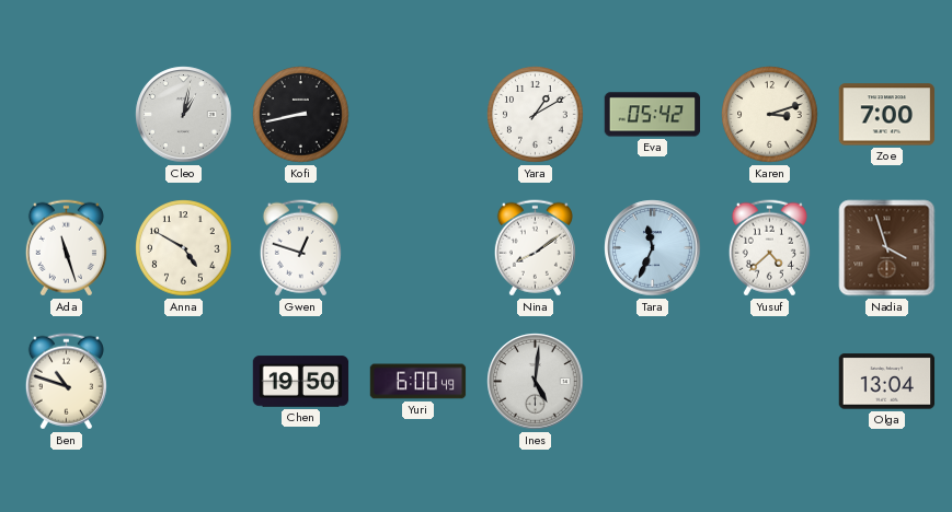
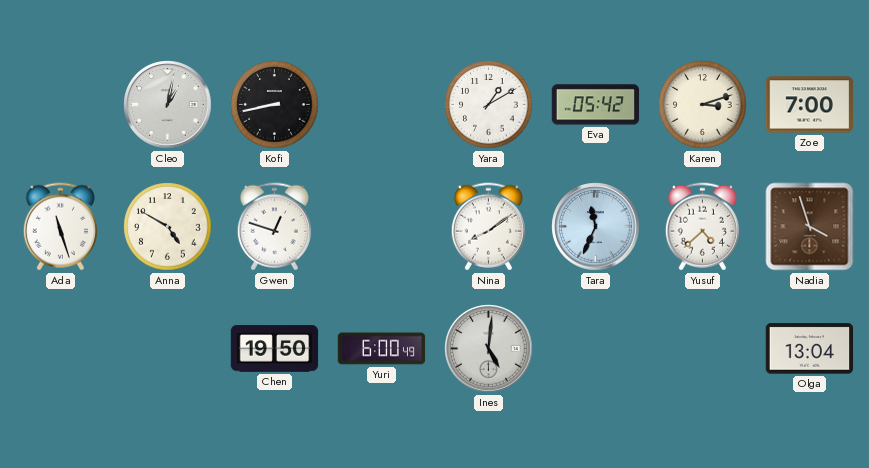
Ben: 10:48 -> none
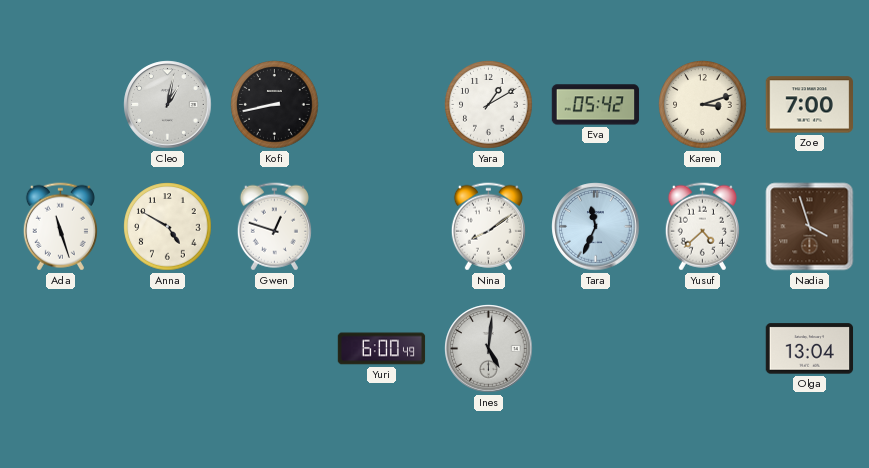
Chen: 19:50 -> none
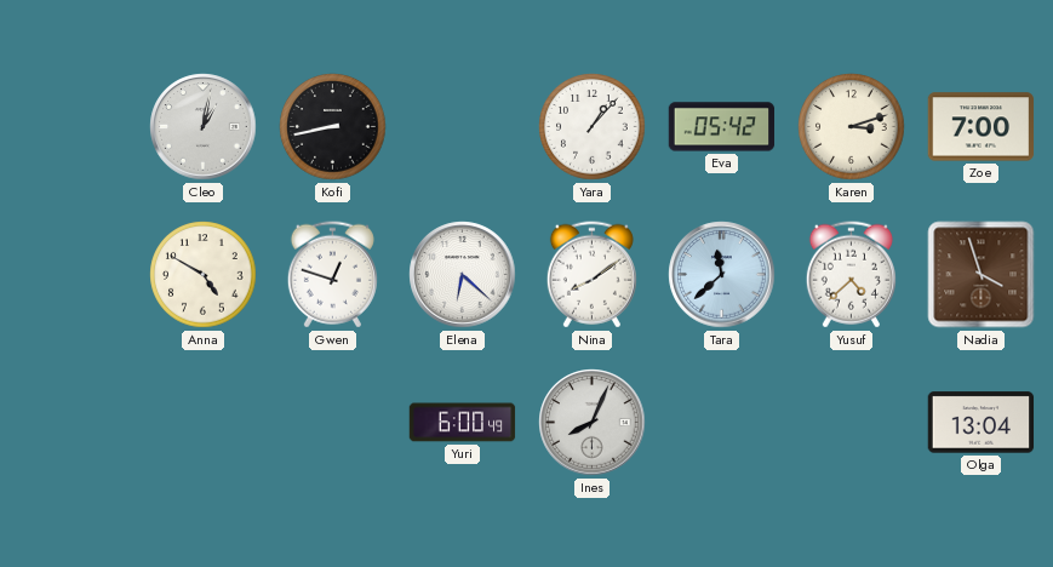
Yara: 1:10 -> 1:07
Ada: 11:27 -> none
Elena: none -> 6:22
Tara: 11:34 -> 11:38
Ines: 5:01 -> 8:04
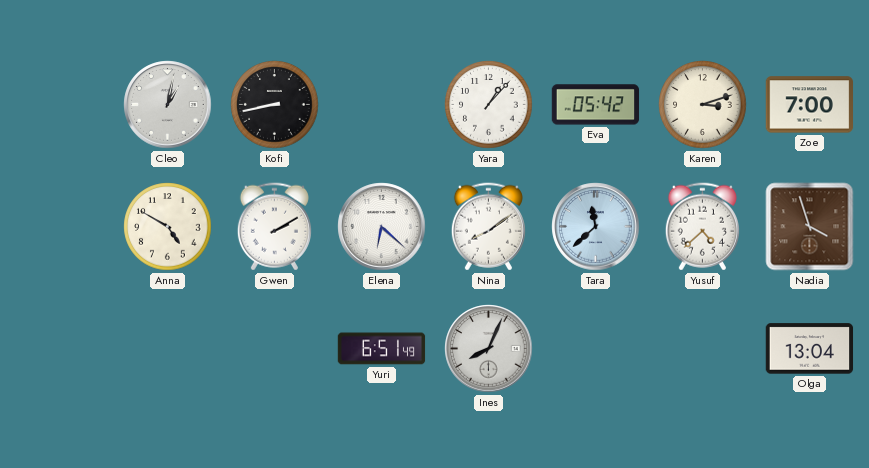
Gwen: 12:48 -> 2:10
Yuri: 6:00 -> 6:51
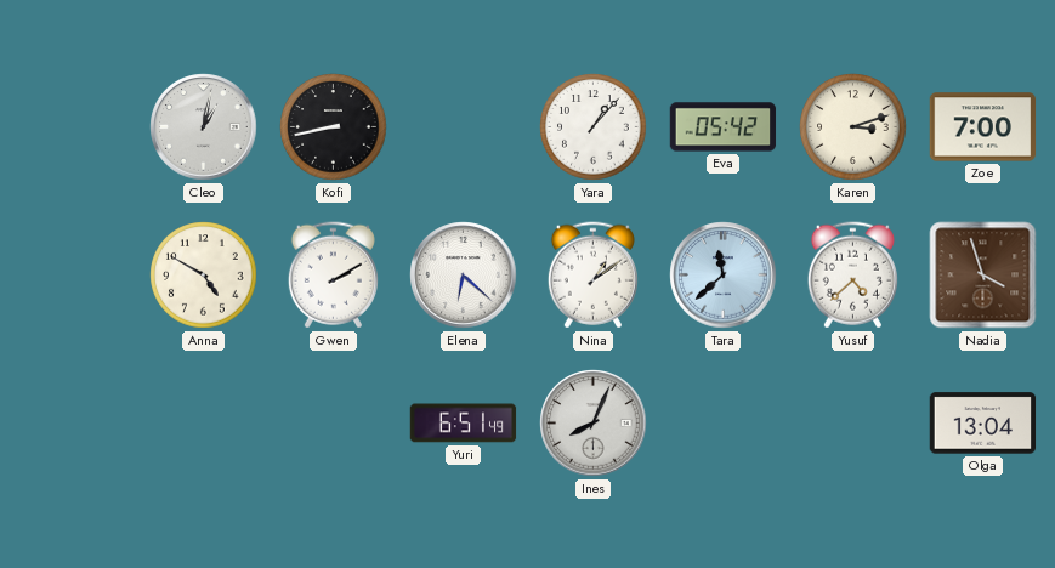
Nina: 8:09 -> 1:09
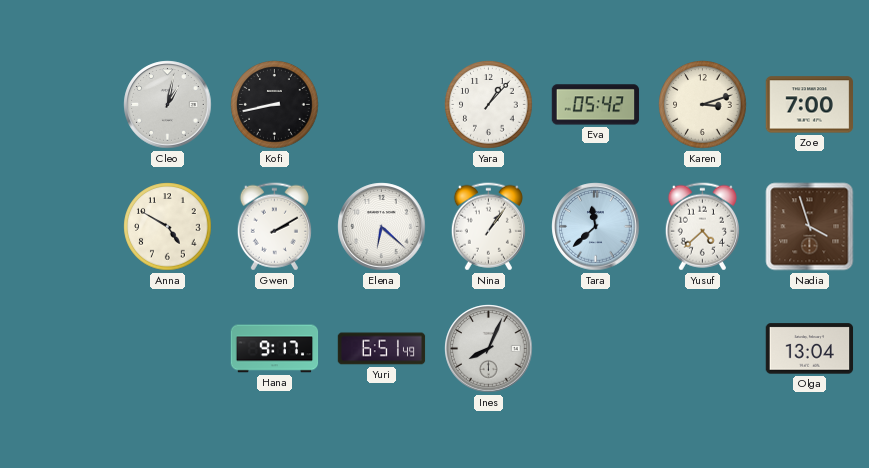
Nina: 1:09 -> 1:06
Hana: none -> 9:17
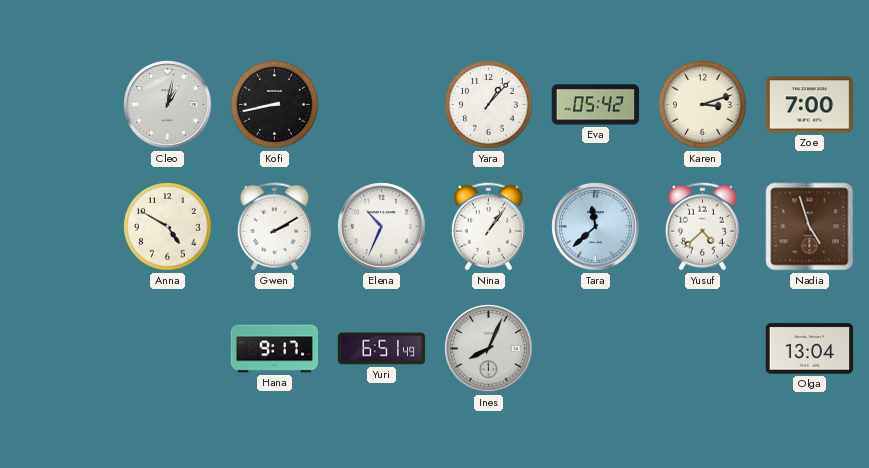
Elena: 6:22 -> 10:34
Nadia: 3:57 -> 4:57
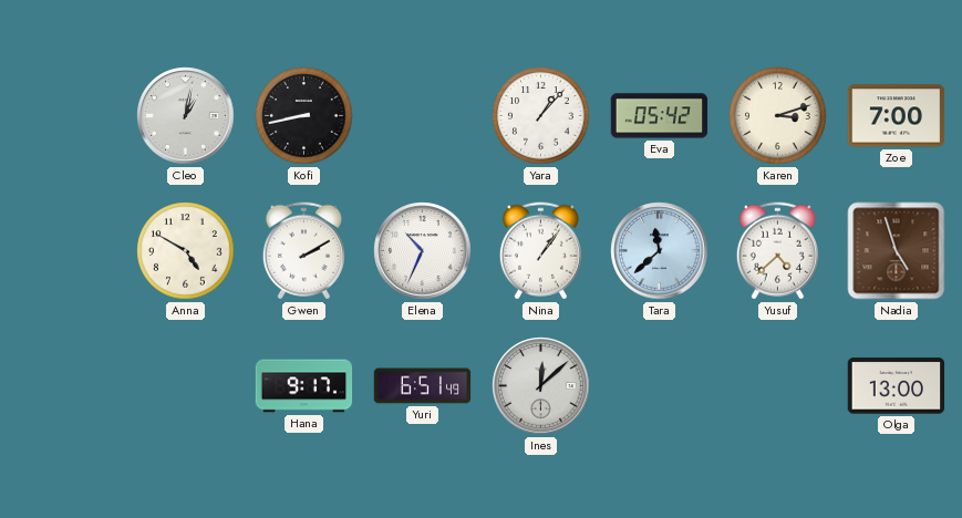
Ines: 8:04 -> 12:08
Olga: 13:04 -> 13:00
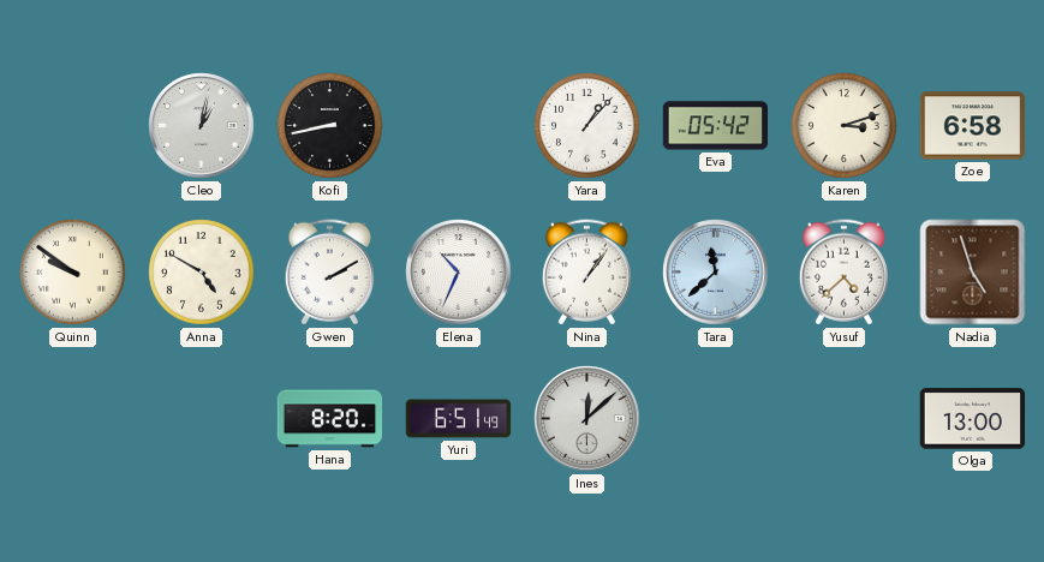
Zoe: 7:00 -> 6:58
Quinn: none -> 9:51
Hana: 9:17 -> 8:20
